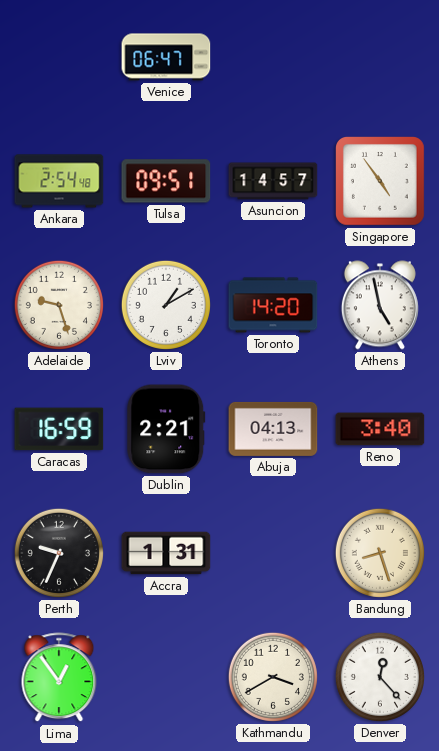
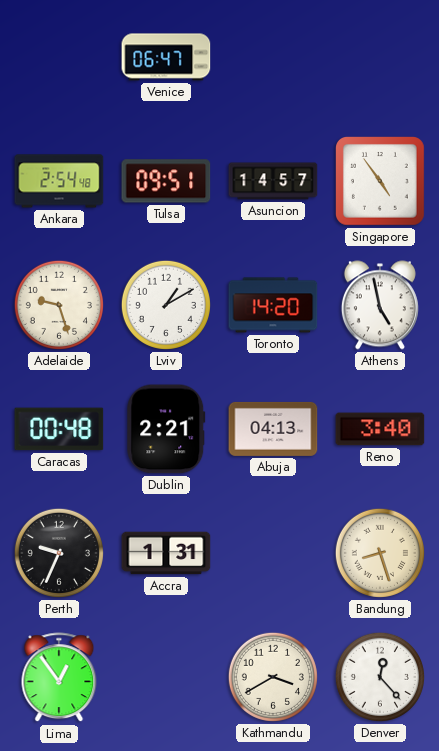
Caracas: 16:59 -> 00:48
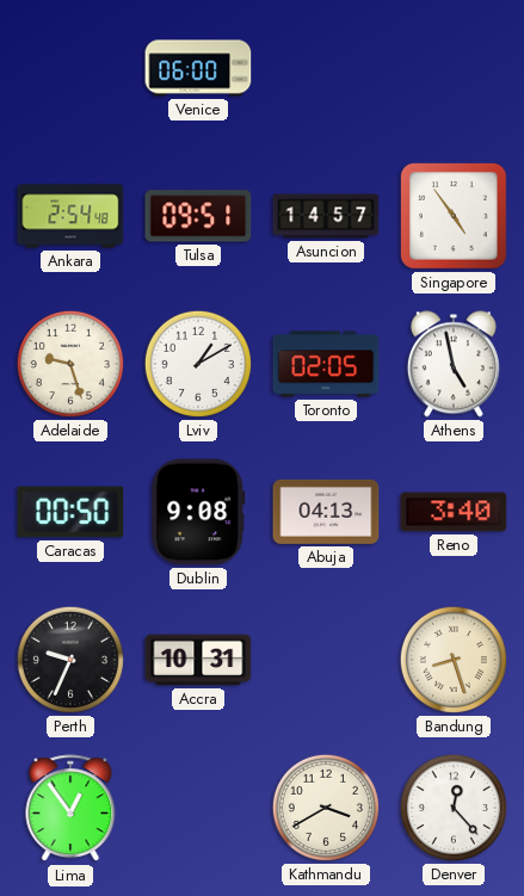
Venice: 06:47 -> 06:00
Toronto: 14:20 -> 02:05
Caracas: 00:48 -> 00:50
Dublin: 2:21 -> 9:08
Accra: 1:31 -> 10:31
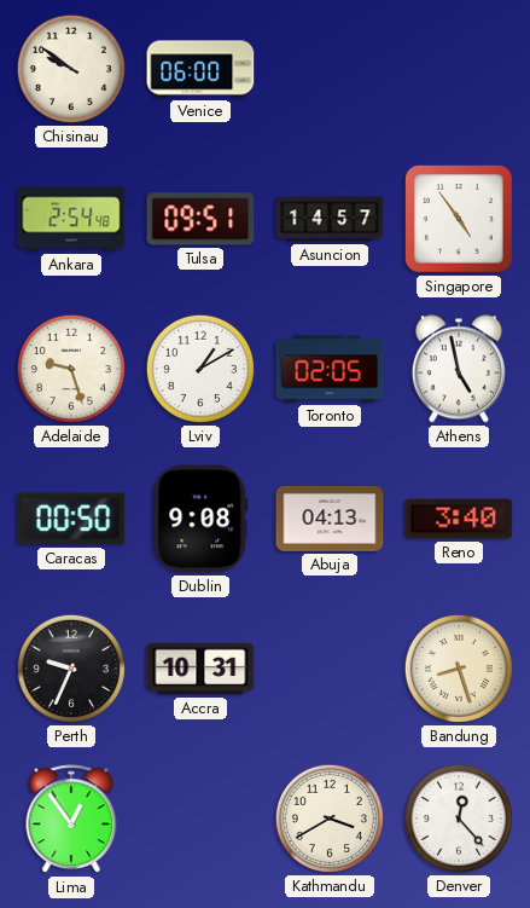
Chisinau: none -> 9:51
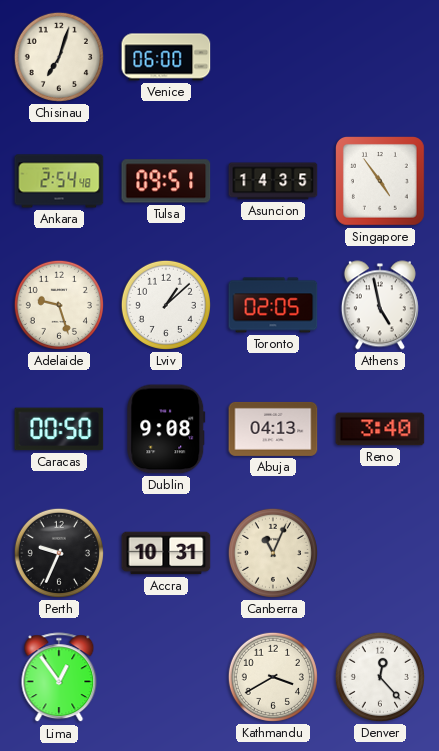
Chisinau: 9:51 -> 7:03
Asuncion: 14:57 -> 14:35
Lviv: 1:10 -> 1:08
Canberra: none -> 11:04
Bandung: 8:27 -> none
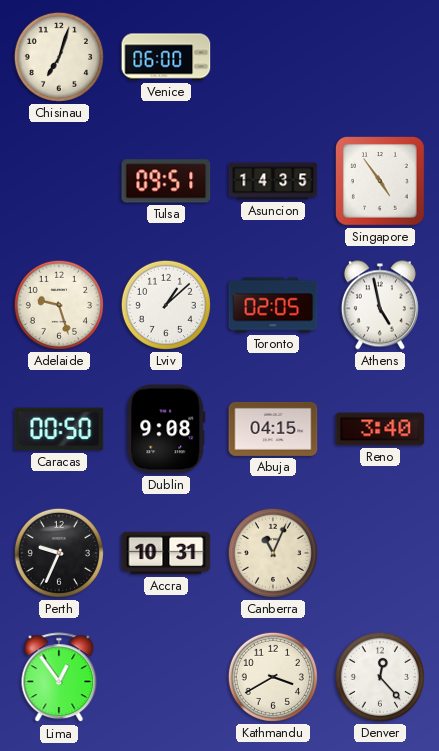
Ankara: 2:54 -> none
Abuja: 04:13 -> 04:15
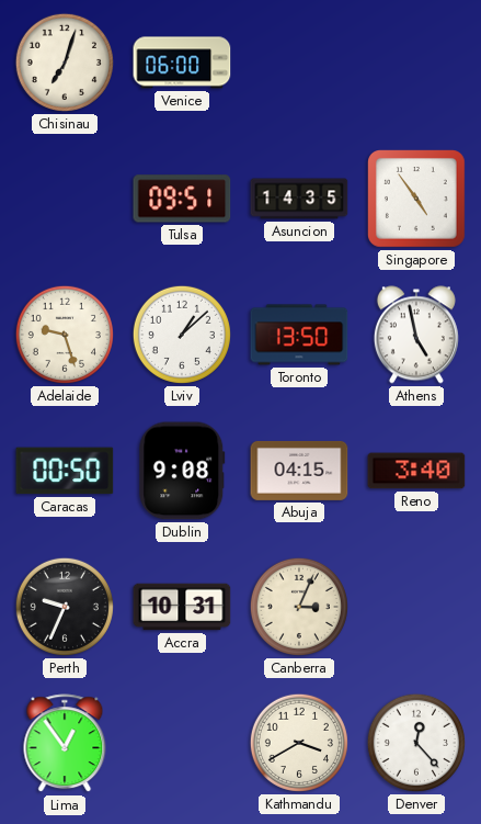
Toronto: 02:05 -> 13:50
Canberra: 11:04 -> 3:04
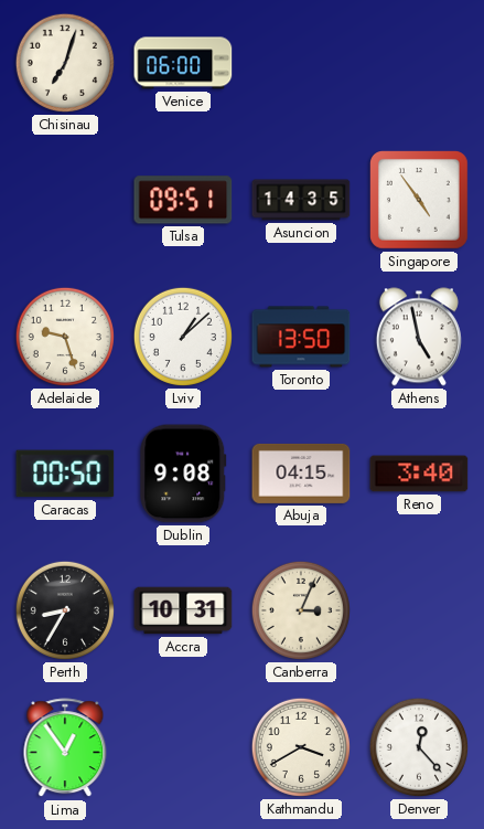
Perth: 9:34 -> 8:35
